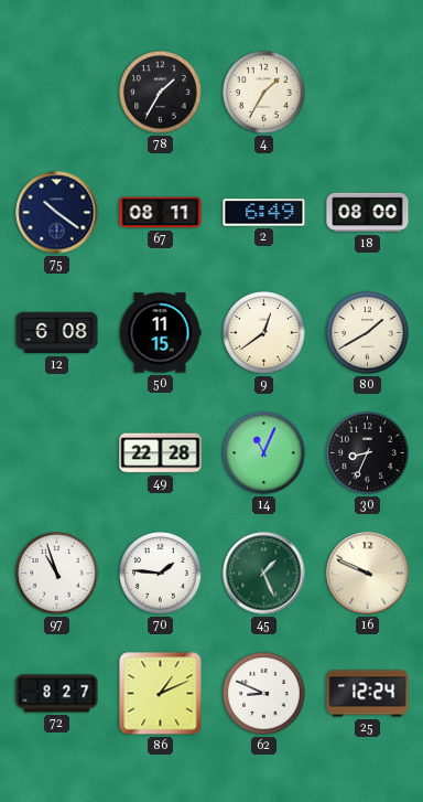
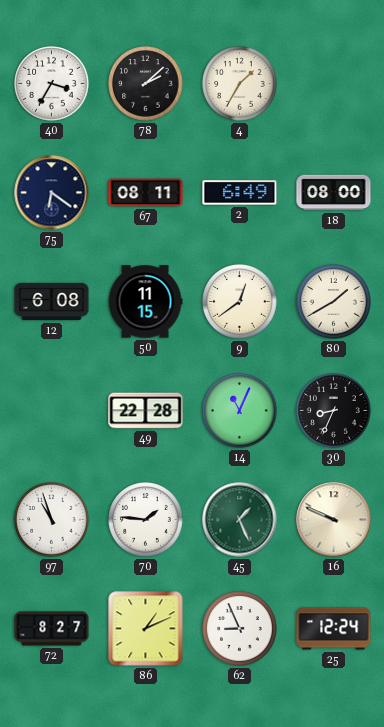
40: none -> 3:35
78: 1:35 -> 2:08
75: 10:21 -> 6:21
62: 8:49 -> 8:56
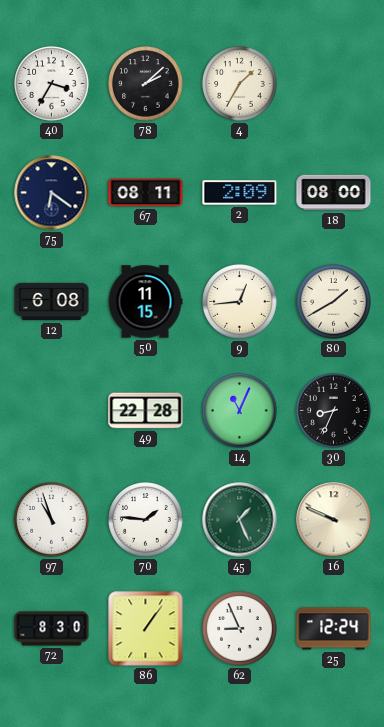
2: 6:49 -> 2:09
9: 12:39 -> 12:44
72: 8:27 -> 8:30
86: 1:11 -> 1:06
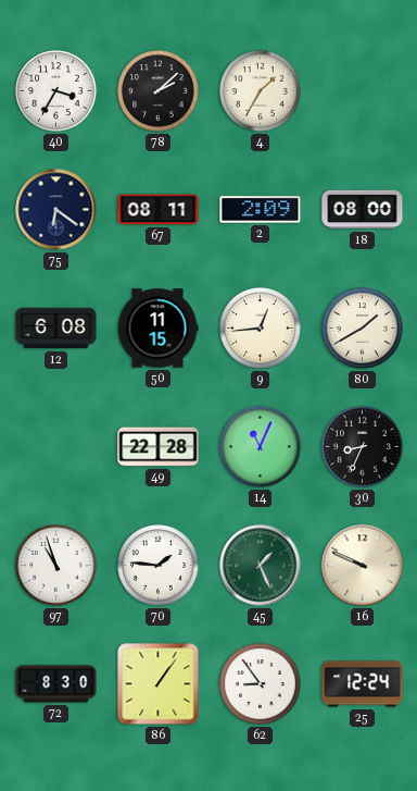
62: 8:56 -> 8:54
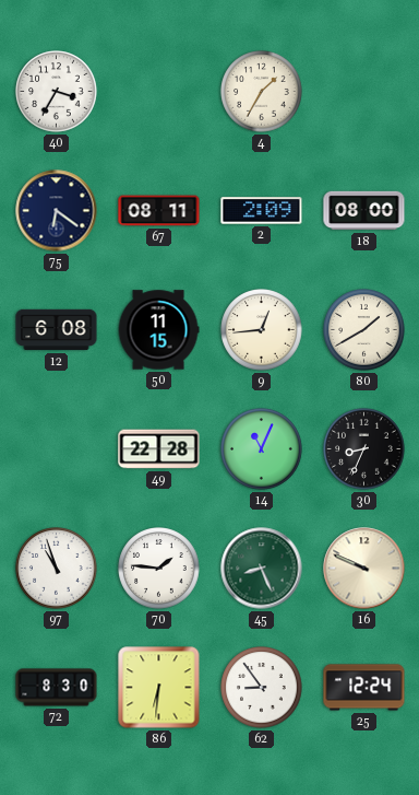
78: 2:08 -> none
45: 1:26 -> 8:26
86: 1:06 -> 6:31
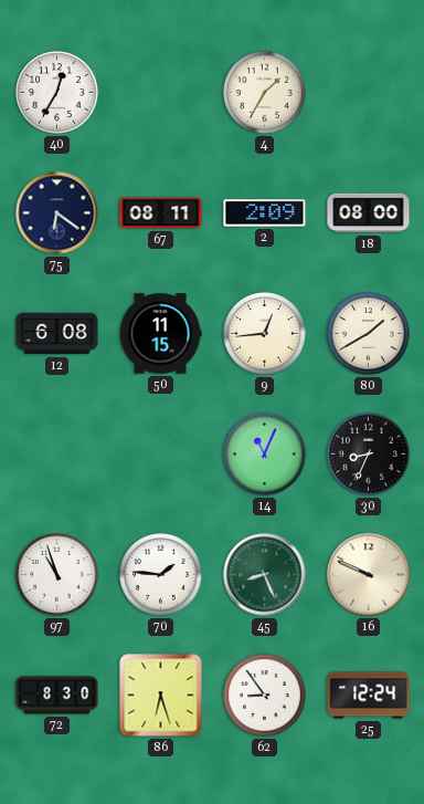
40: 3:35 -> 12:35
49: 22:28 -> none
86: 6:31 -> 6:27
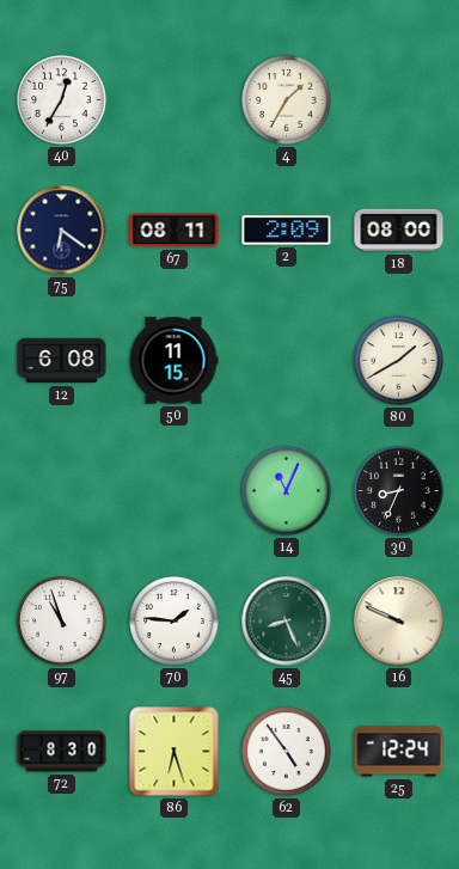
9: 12:44 -> none
62: 8:54 -> 4:54
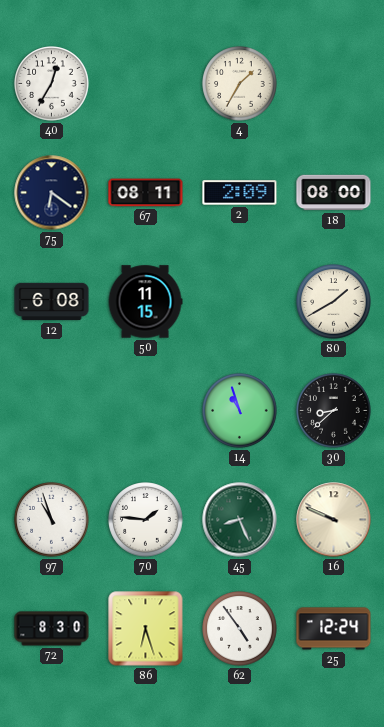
14: 11:04 -> 10:57
30: 8:34 -> 8:38
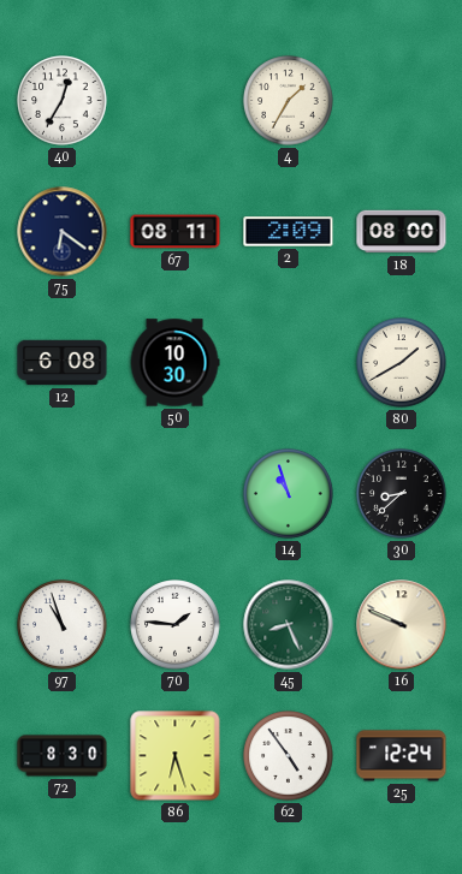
50: 11:15 -> 10:30
